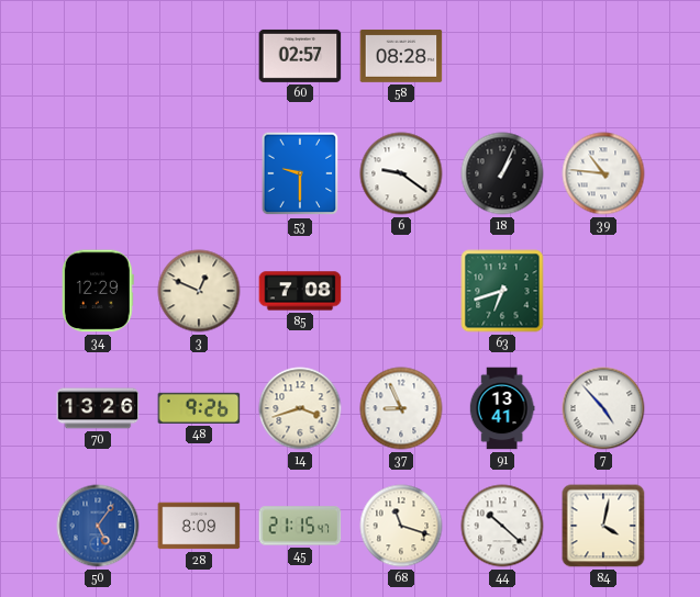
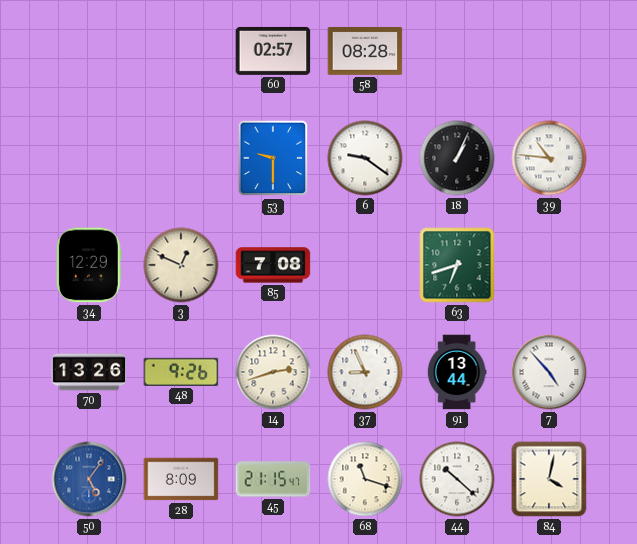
14: 3:42 -> 2:42
91: 13:41 -> 13:44
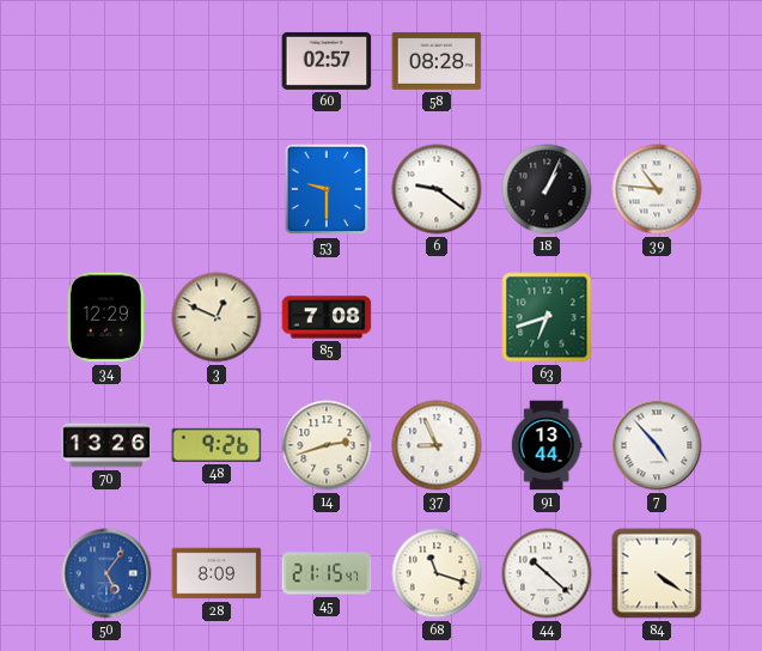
84: 4:02 -> 4:21
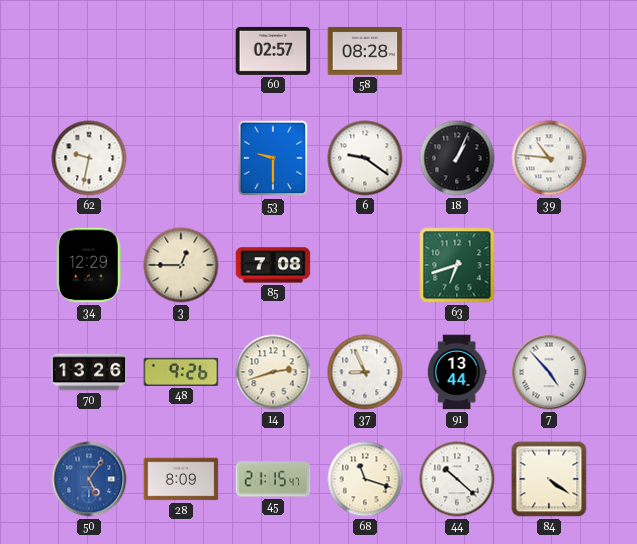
62: none -> 9:32
3: 12:49 -> 12:45
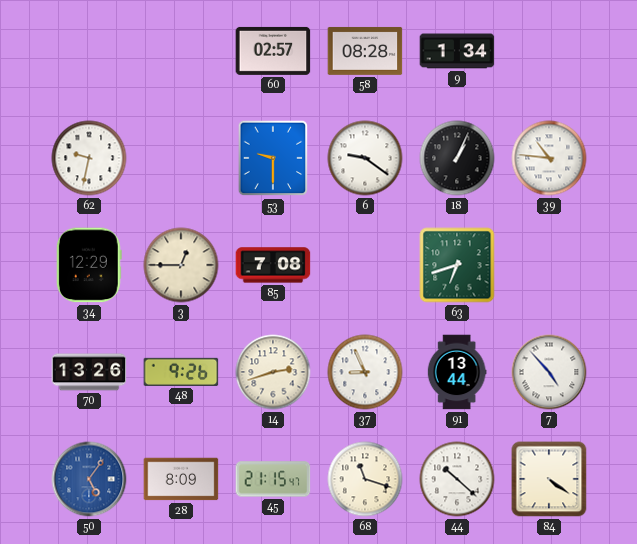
9: none -> 1:34
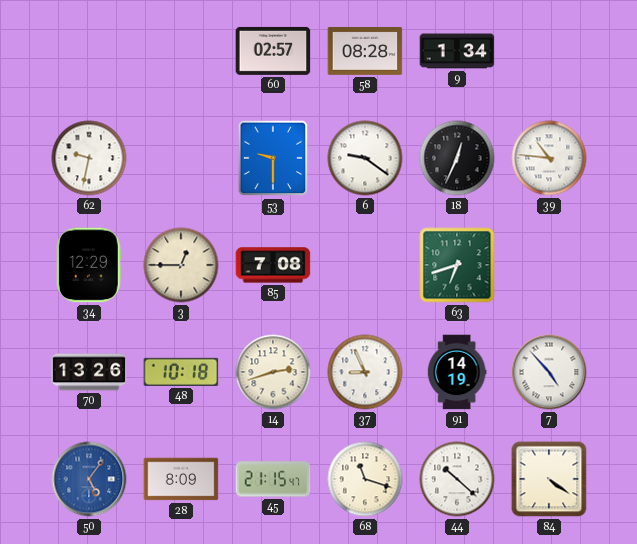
18: 1:04 -> 12:34
48: 9:26 -> 10:18
91: 13:44 -> 14:19
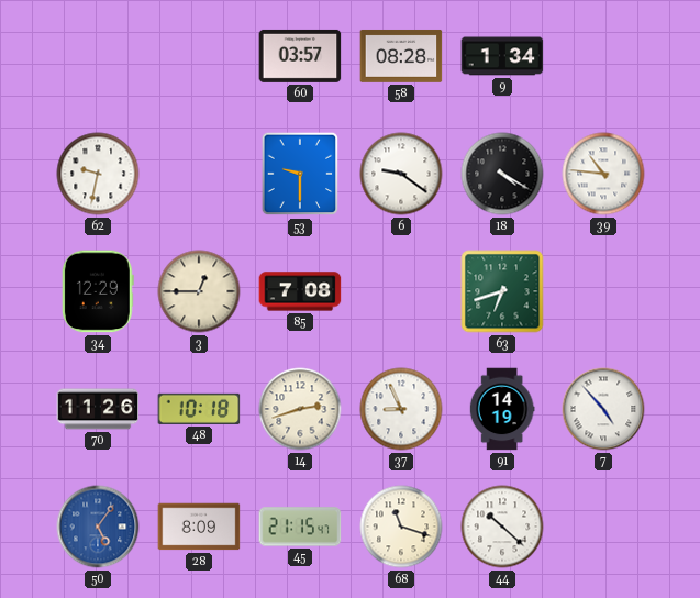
60: 02:57 -> 03:57
18: 12:34 -> 4:20
70: 13:26 -> 11:26
84: 4:21 -> none
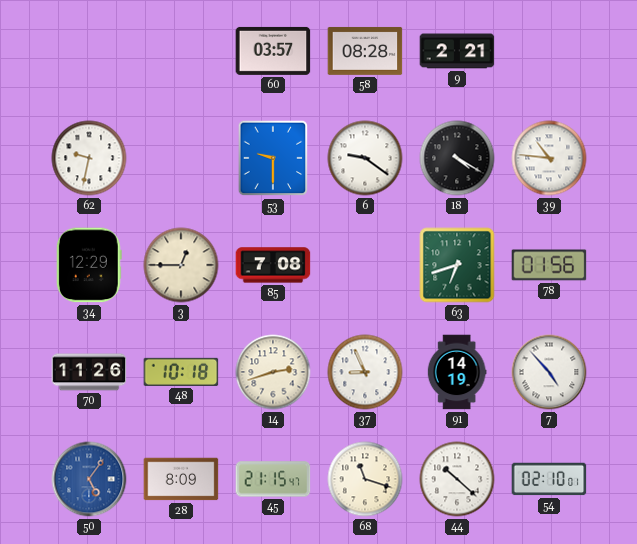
9: 1:34 -> 2:21
78: none -> 01:56
54: none -> 02:10
